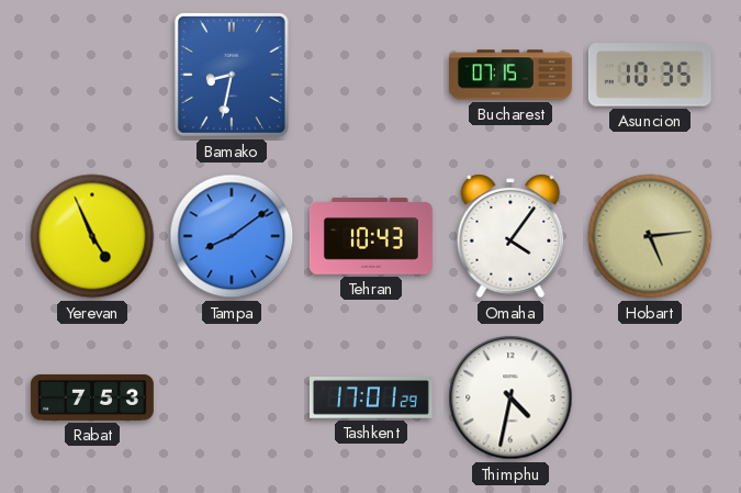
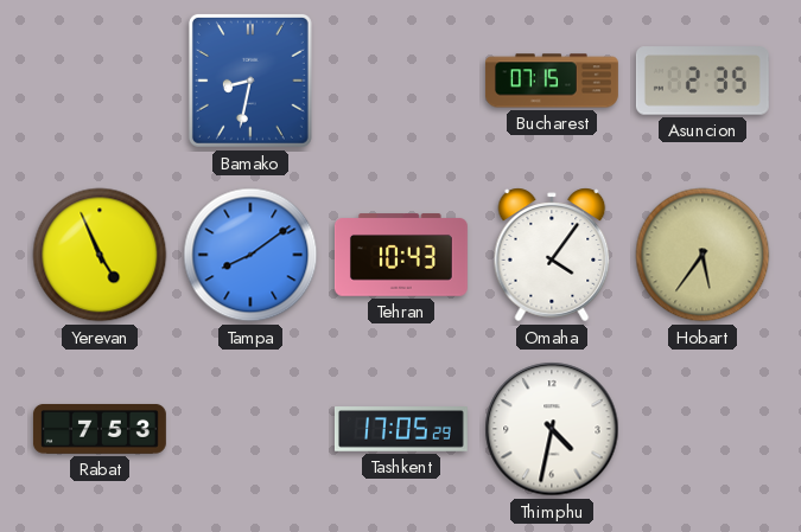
Asuncion: 10:35 -> 2:35
Hobart: 5:14 -> 5:36
Tashkent: 17:01 -> 17:05
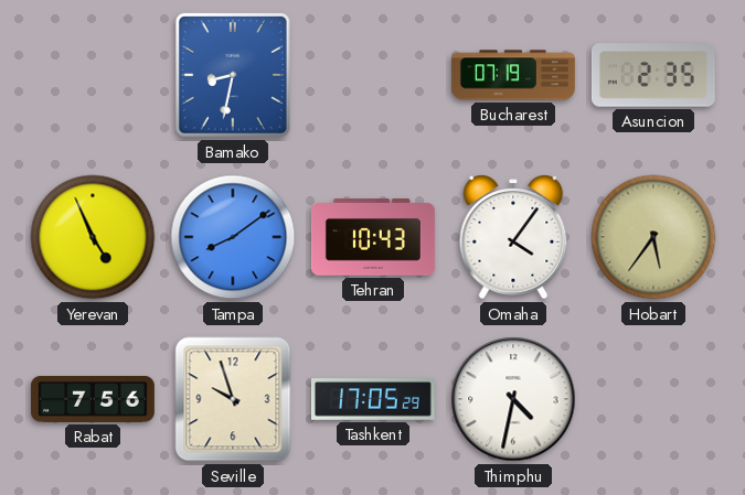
Bucharest: 07:15 -> 07:19
Rabat: 7:53 -> 7:56
Seville: none -> 9:57
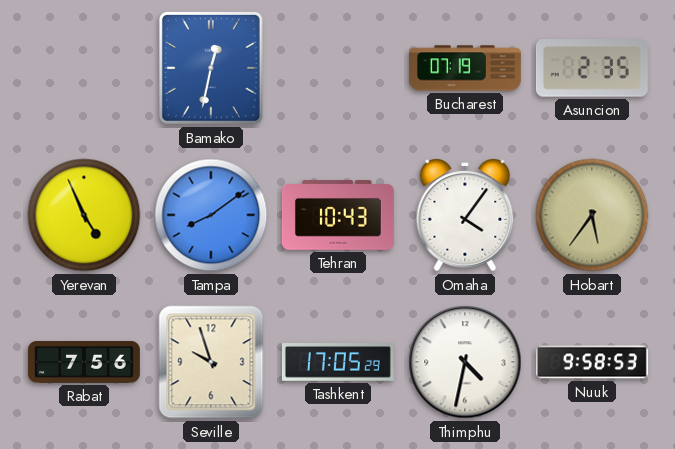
Bamako: 8:32 -> 12:32
Nuuk: none -> 9:58
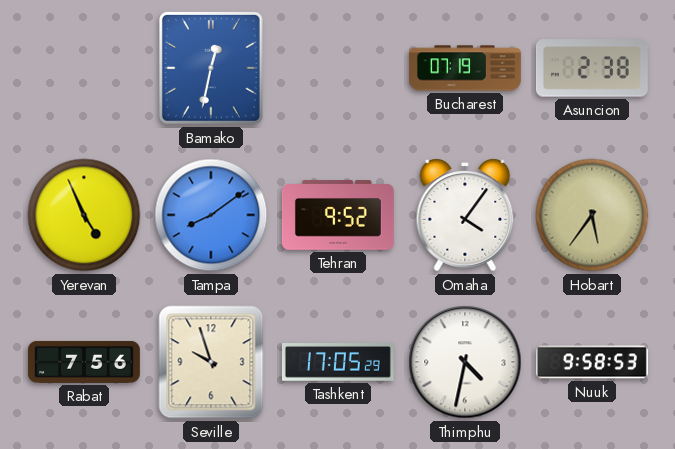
Asuncion: 2:35 -> 2:38
Tehran: 10:43 -> 9:52
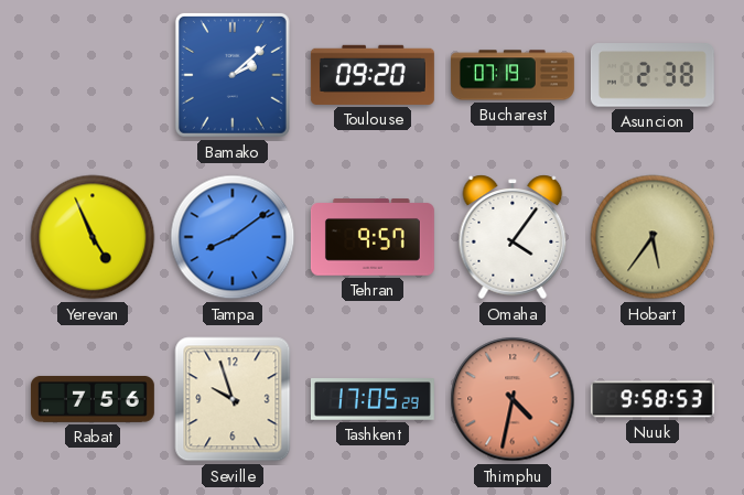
Bamako: 12:32 -> 2:08
Toulouse: none -> 09:20
Tehran: 9:52 -> 9:57
Thimphu dial: white -> salmon
